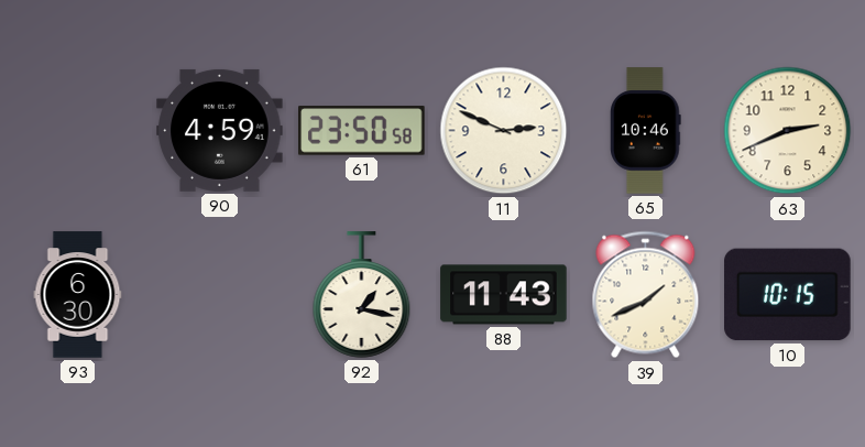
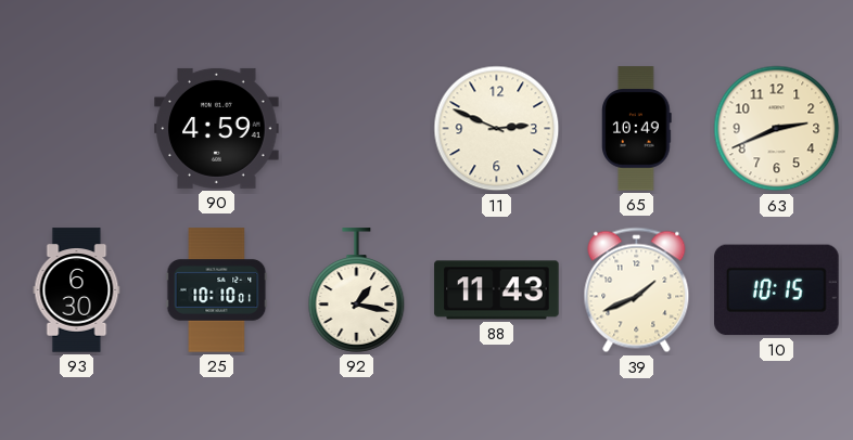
61: 23:50 -> none
65: 10:46 -> 10:49
25: none -> 10:10
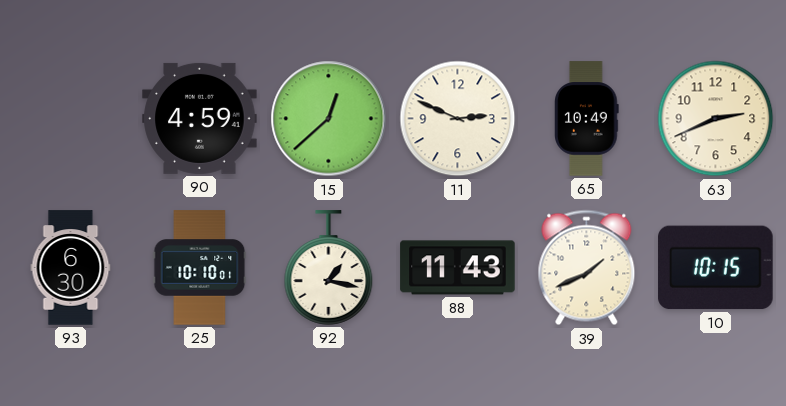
15: none -> 12:38
